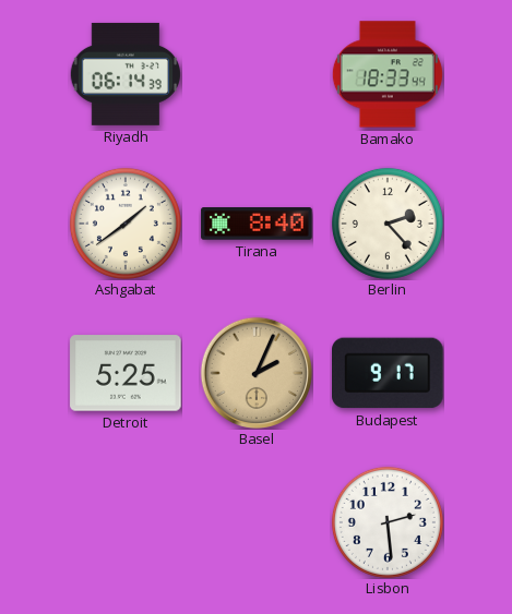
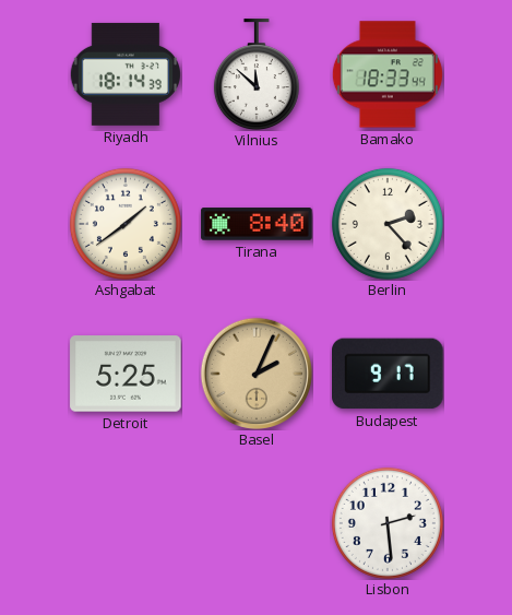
Riyadh: 06:14 -> 18:14
Vilnius: none -> 11:52
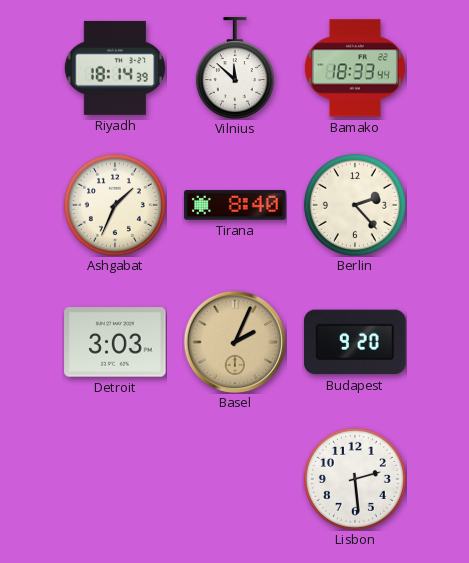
Ashgabat: 1:39 -> 1:34
Detroit: 5:25 -> 3:03
Budapest: 9:17 -> 9:20
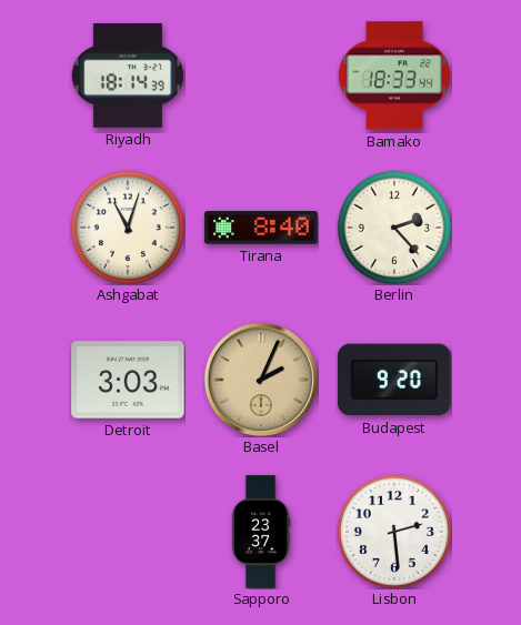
Vilnius: 11:52 -> none
Ashgabat: 1:34 -> 11:03
Sapporo: none -> 23:37
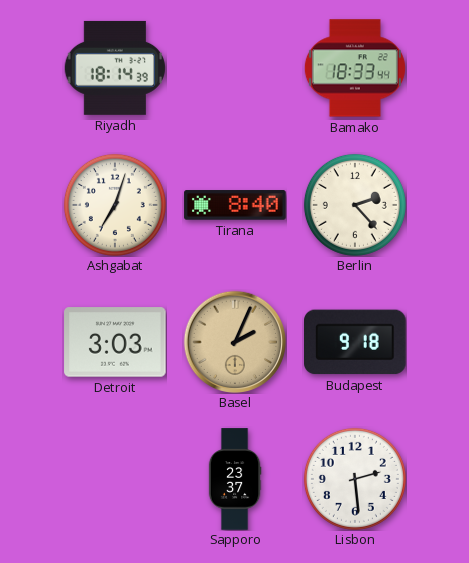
Ashgabat: 11:03 -> 7:03
Budapest: 9:20 -> 9:18
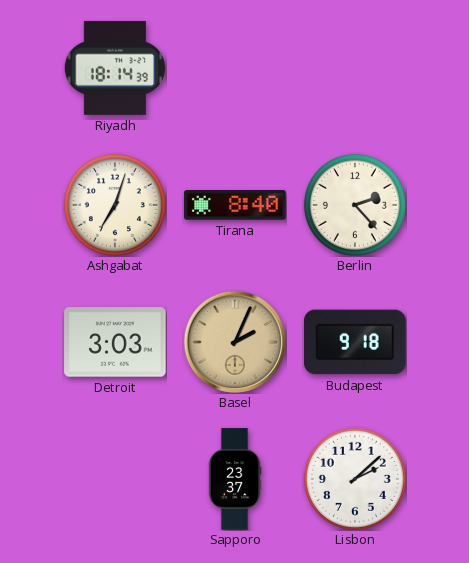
Bamako: 18:33 -> none
Lisbon: 2:29 -> 2:08
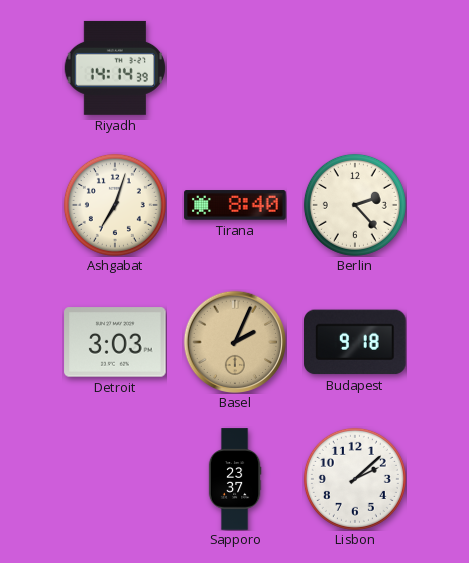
Riyadh: 18:14 -> 14:14
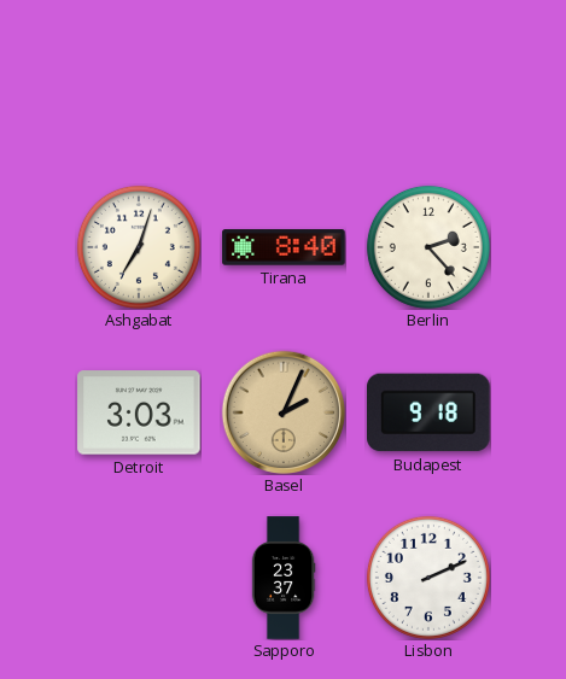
Riyadh: 14:14 -> none
Lisbon: 2:08 -> 2:11
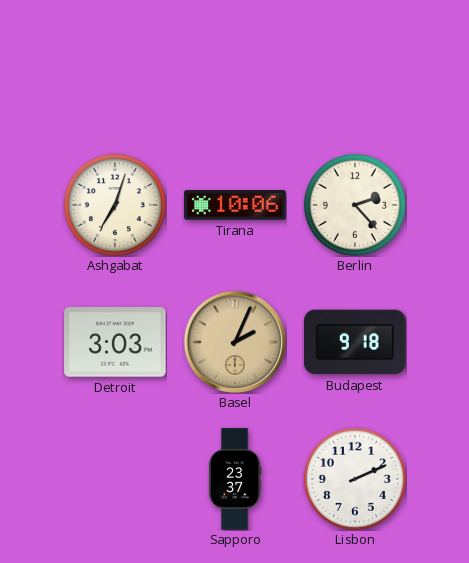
Tirana: 8:40 -> 10:06
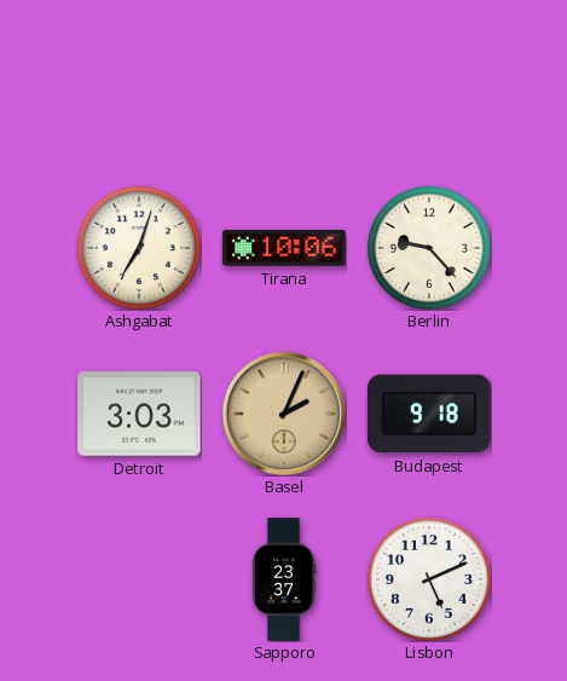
Berlin: 2:23 -> 9:23
Lisbon: 2:11 -> 5:11
